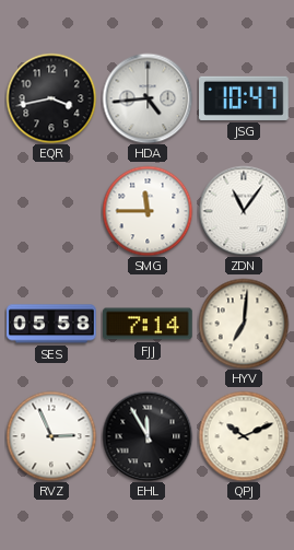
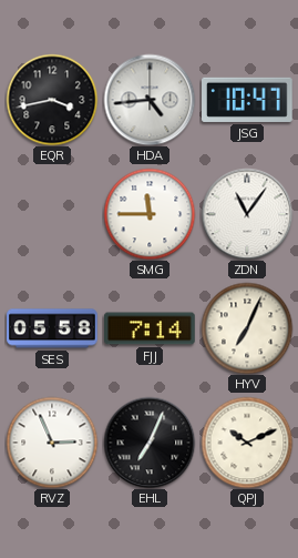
HYV: 7:01 -> 7:04
EHL: 11:55 -> 7:04
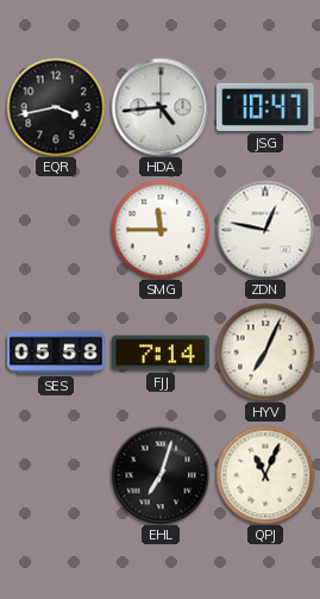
ZDN: 11:06 -> 12:47
RVZ: 2:56 -> none
EHL: 7:04 -> 7:03
QPJ: 10:11 -> 11:04
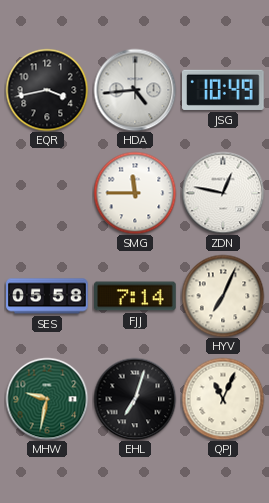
JSG: 10:47 -> 10:49
MHW: none -> 9:32
